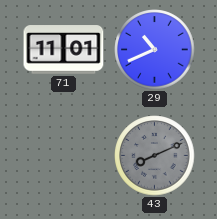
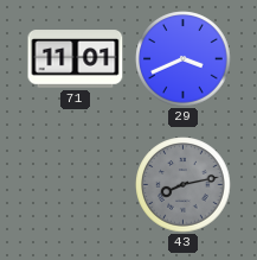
29: 10:41 -> 3:41
43: 8:11 -> 8:13
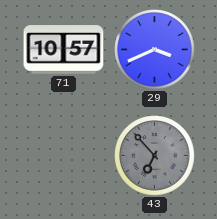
71: 11:01 -> 10:57
43: 8:13 -> 6:53
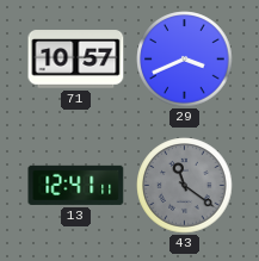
13: none -> 12:41
43: 6:53 -> 11:21
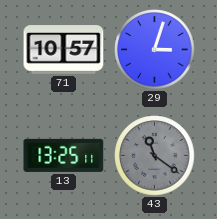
29: 3:41 -> 3:03
13: 12:41 -> 13:25
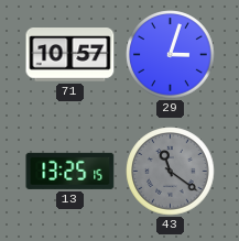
13: 13:25:11 -> 13:25:15
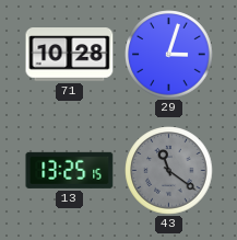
71: 10:57 -> 10:28
